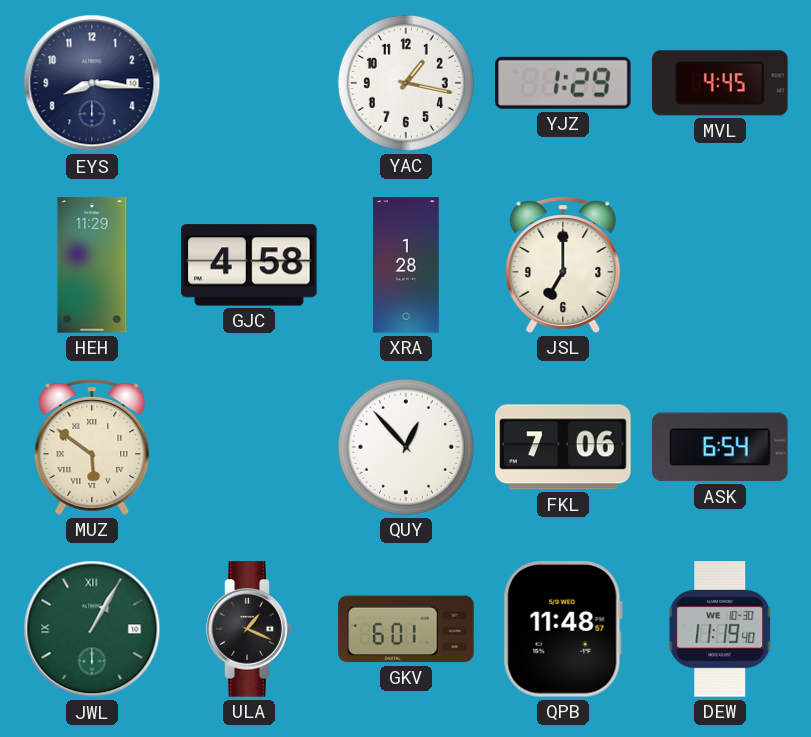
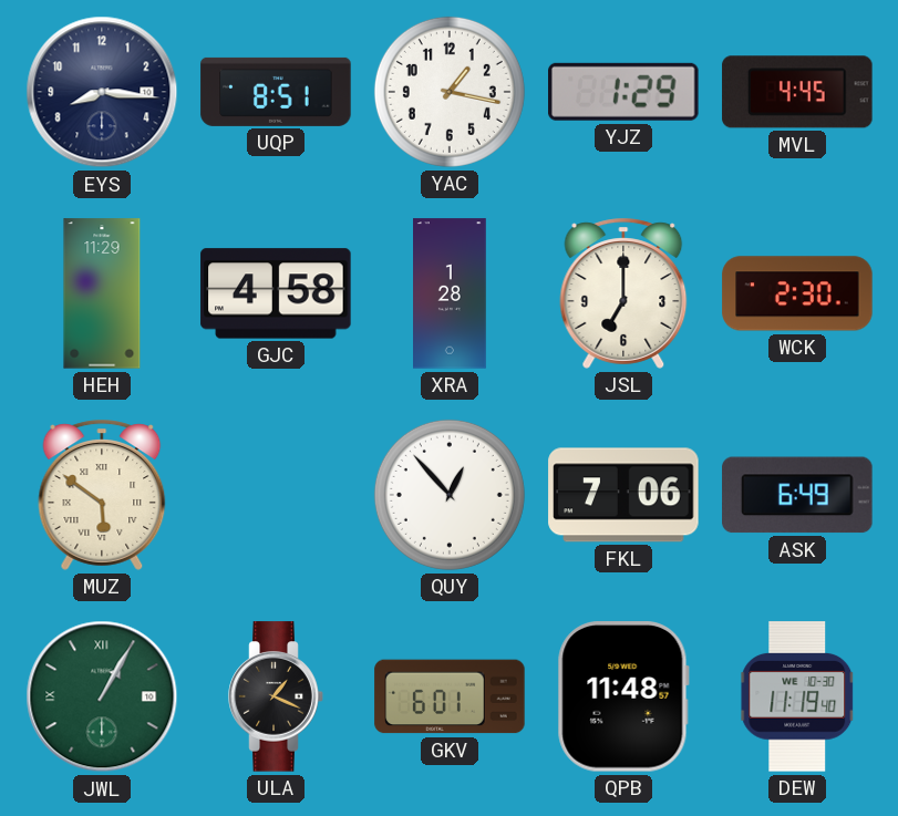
UQP: none -> 8:51
WCK: none -> 2:30
ASK: 6:54 -> 6:49
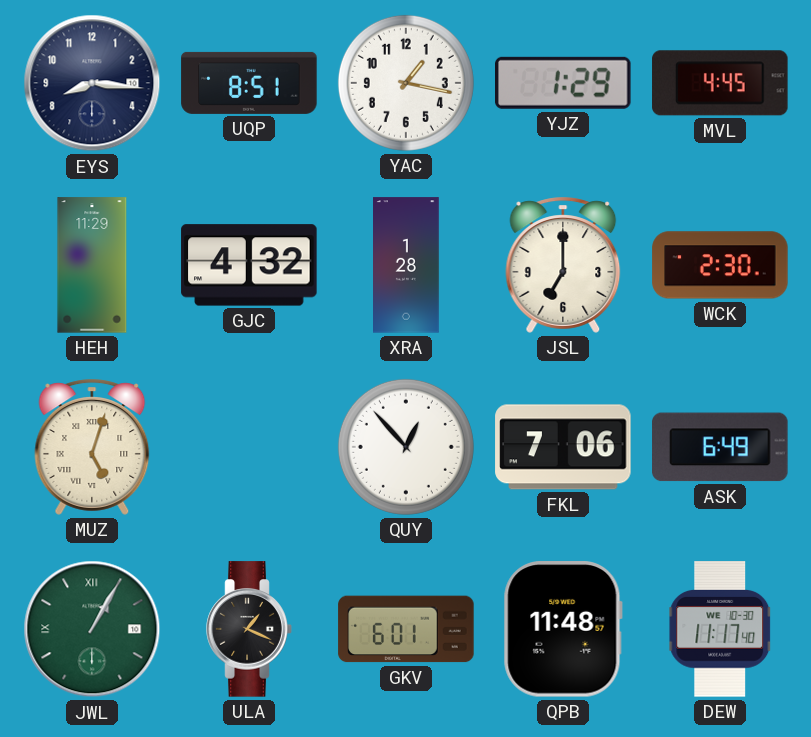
GJC: 4:58 -> 4:32
MUZ: 5:51 -> 5:03
DEW: 11:19 -> 11:17
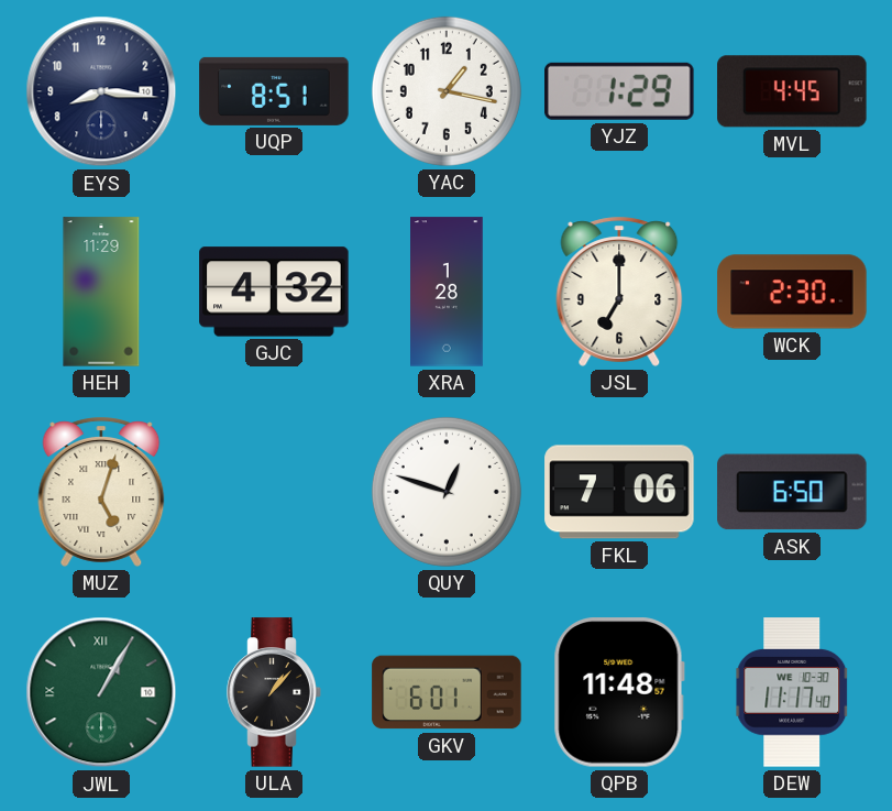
QUY: 12:53 -> 12:48
ASK: 6:49 -> 6:50
ULA: 1:19 -> 1:07
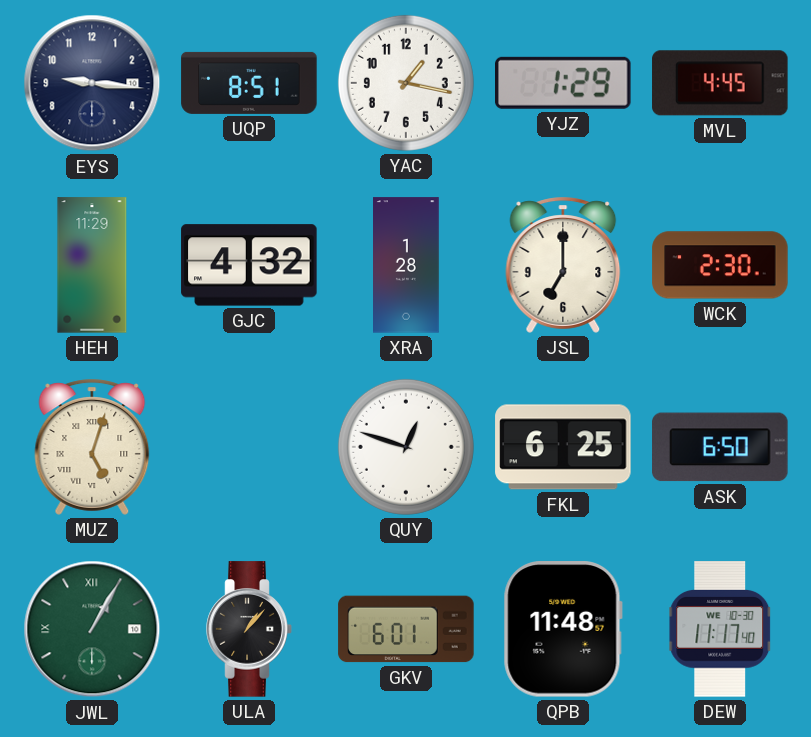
EYS: 8:16 -> 9:16
FKL: 7:06 -> 6:25
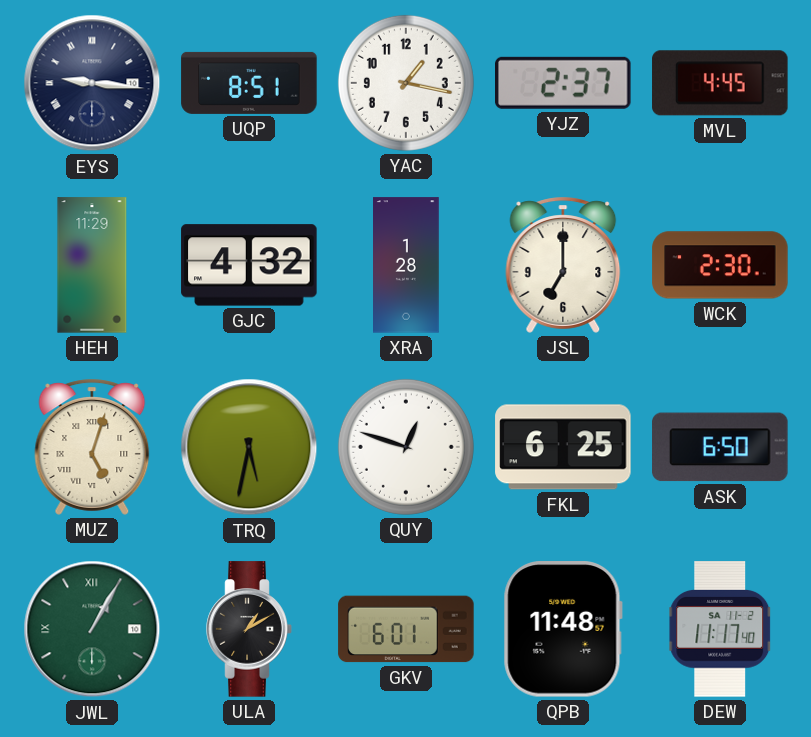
EYS numerals: Arabic -> Roman
YJZ: 1:29 -> 2:37
TRQ: none -> 5:32
ULA: 1:07 -> 1:10
DEW date: WE 10-30 -> SA 11-2
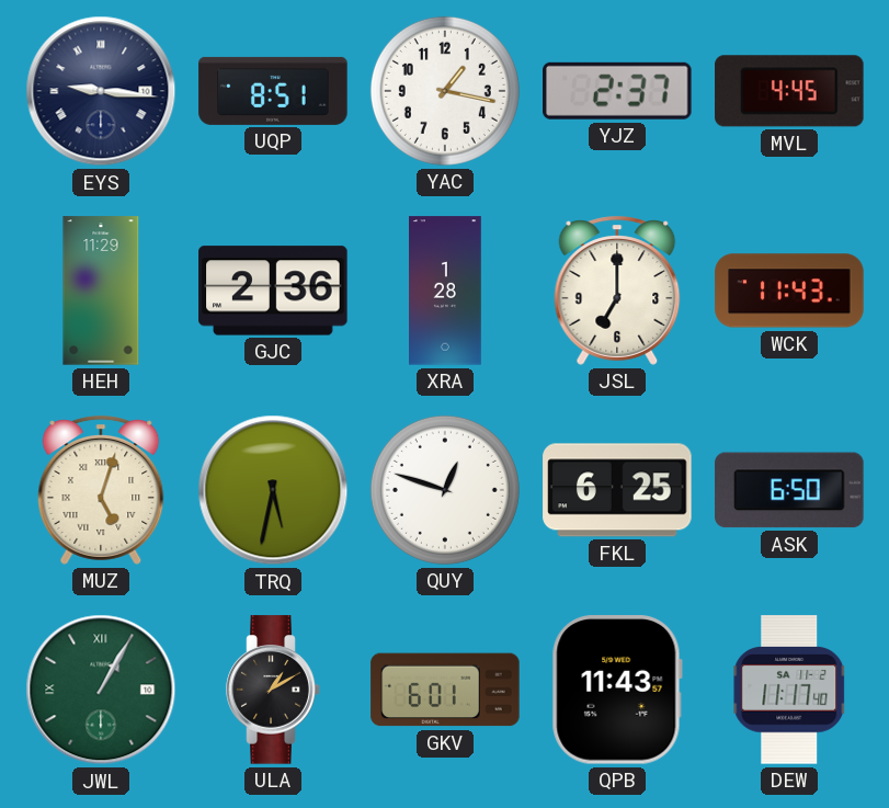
GJC: 4:32 -> 2:36
WCK: 2:30 -> 11:43
QPB: 11:48 -> 11:43
